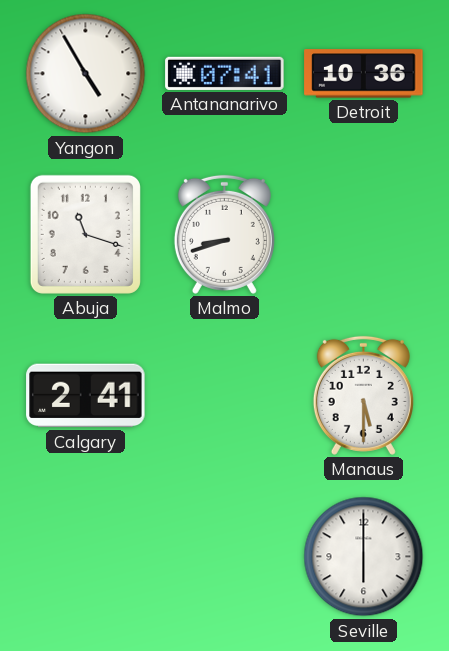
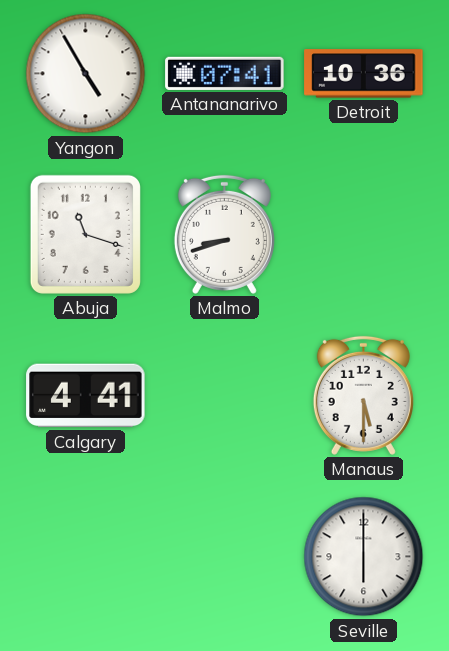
Calgary: 2:41 -> 4:41
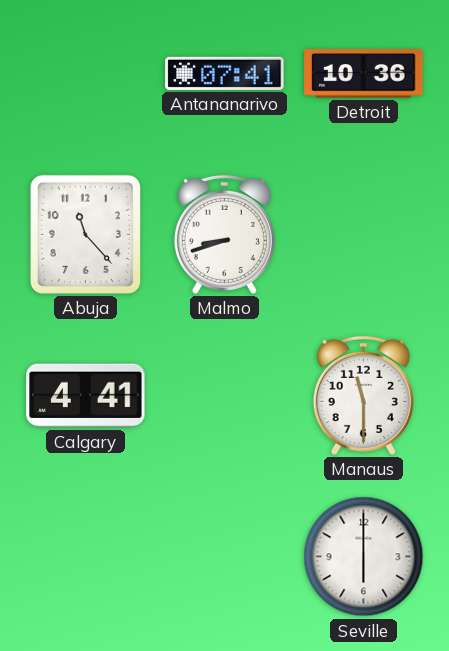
Yangon: 4:55 -> none
Abuja: 11:18 -> 11:23
Manaus: 5:30 -> 11:30
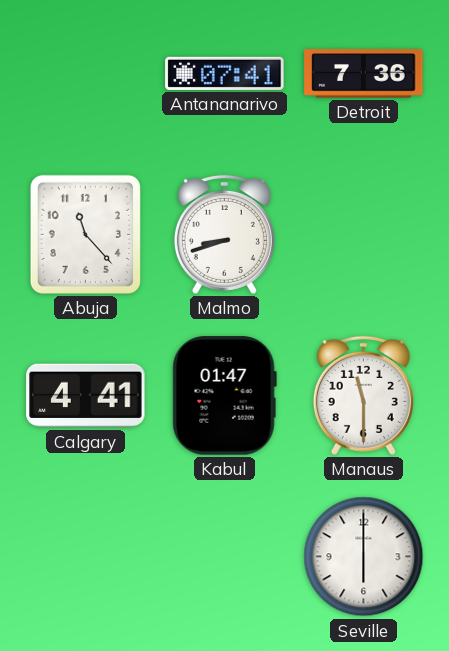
Detroit: 10:36 -> 7:36
Kabul: none -> 01:47
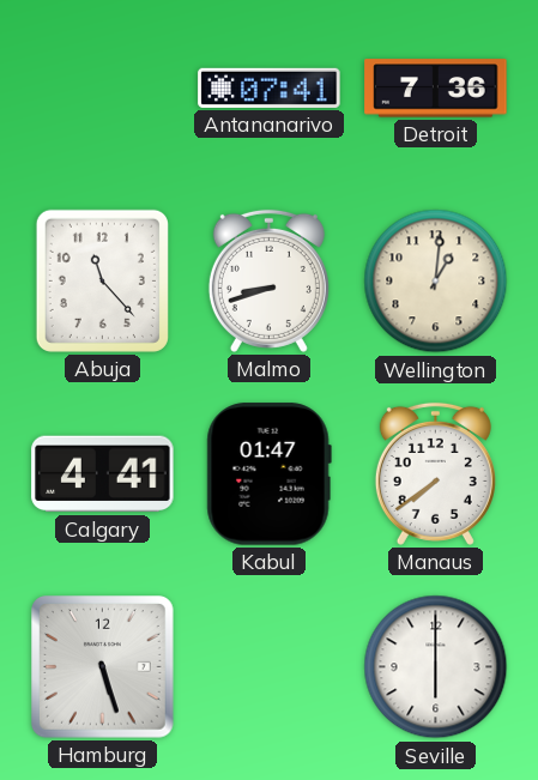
Wellington: none -> 1:01
Manaus: 11:30 -> 7:39
Hamburg: none -> 5:27
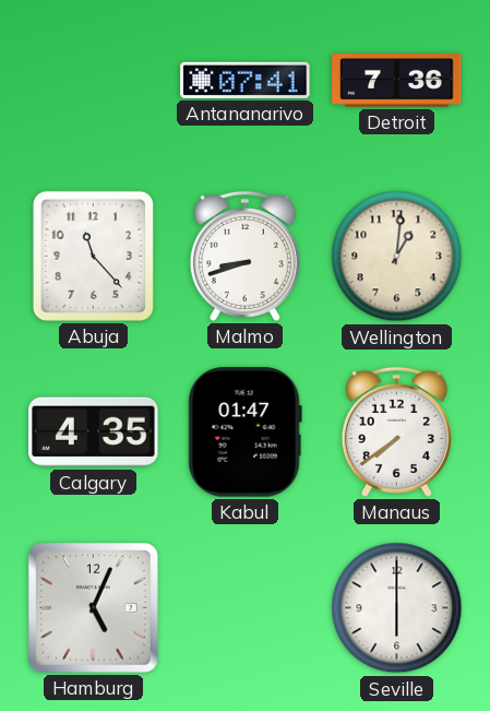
Calgary: 4:41 -> 4:35
Hamburg: 5:27 -> 5:04
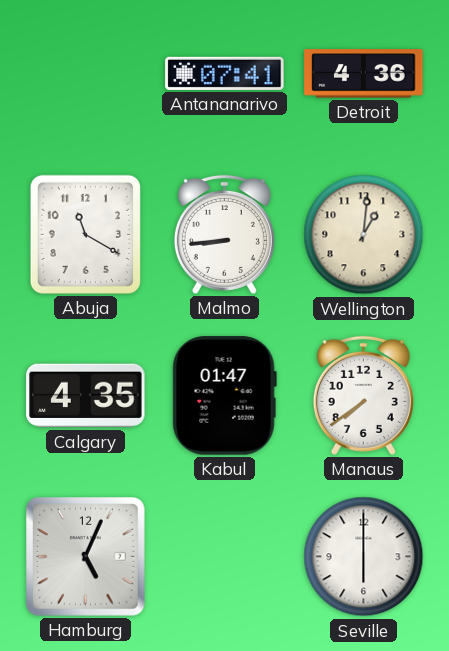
Detroit: 7:36 -> 4:36
Abuja: 11:23 -> 11:20
Malmo: 8:42 -> 8:44
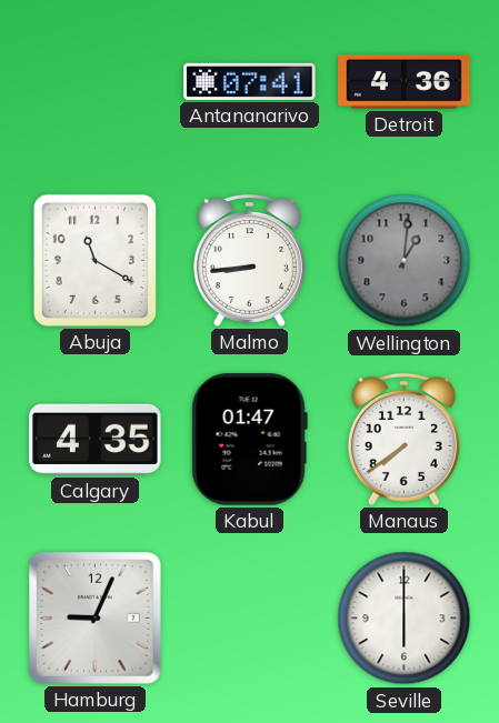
Wellington dial: cream -> grey
Hamburg: 5:04 -> 9:04
